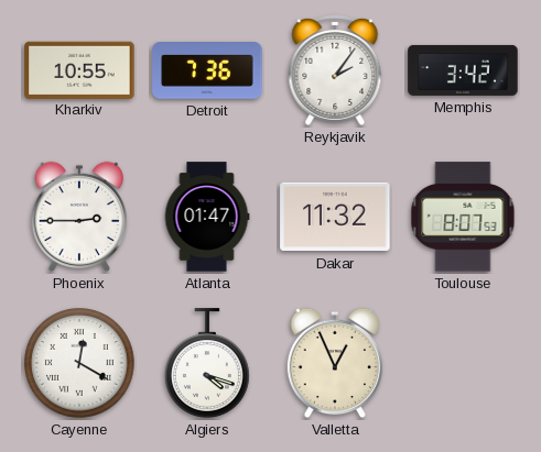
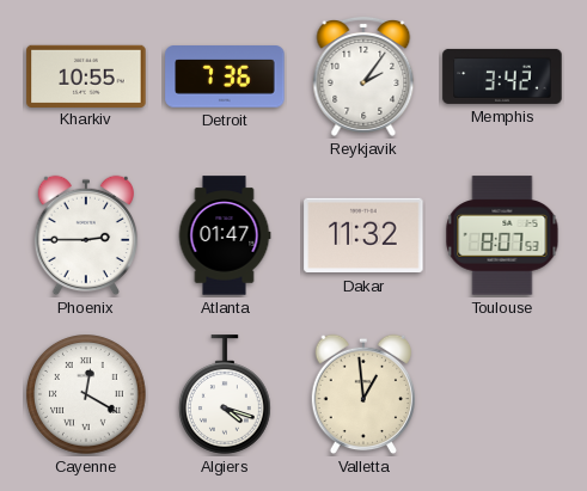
Valletta: 12:56 -> 12:59
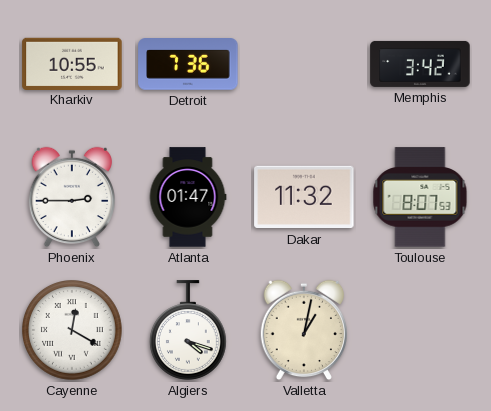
Reykjavik: 2:06 -> none
Valletta: 12:59 -> 1:02
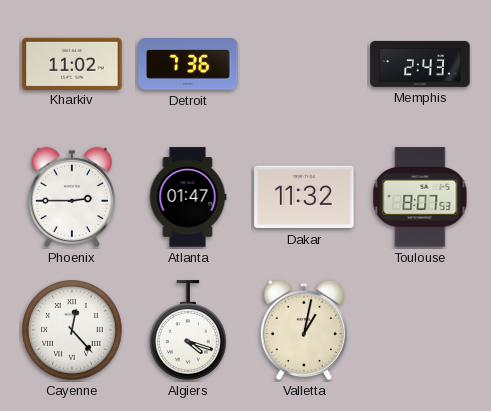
Kharkiv: 10:55 -> 11:02
Memphis: 3:42 -> 2:43
Cayenne: 12:20 -> 12:23
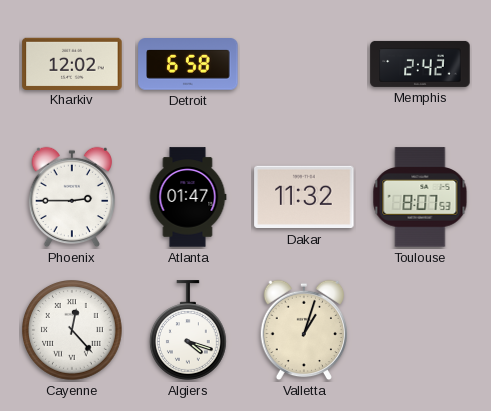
Kharkiv: 11:02 -> 12:02
Detroit: 7:36 -> 6:58
Memphis: 2:43 -> 2:42
Valletta: 1:02 -> 1:03
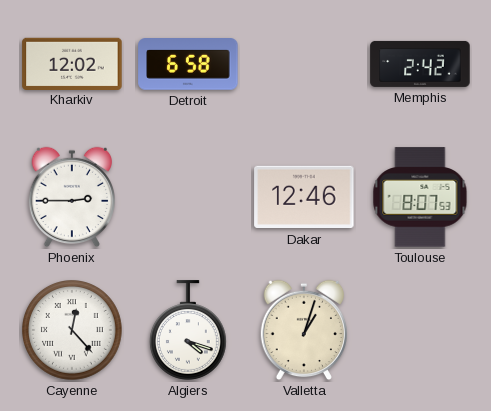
Atlanta: 01:47 -> none
Dakar: 11:32 -> 12:46
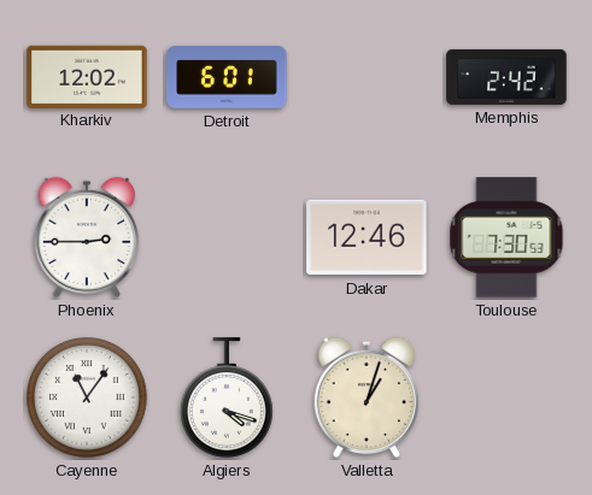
Detroit: 6:58 -> 6:01
Toulouse: 8:07 -> 7:30
Cayenne: 12:23 -> 11:06
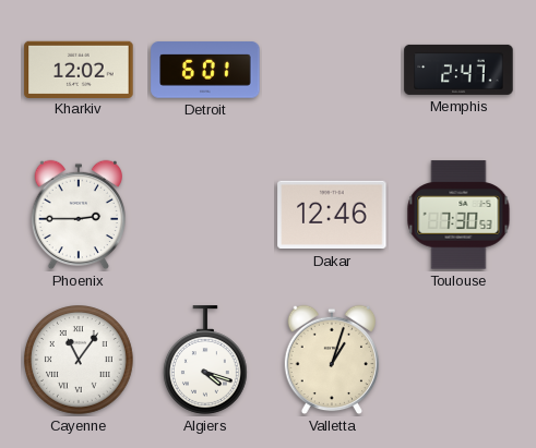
Memphis: 2:42 -> 2:47
